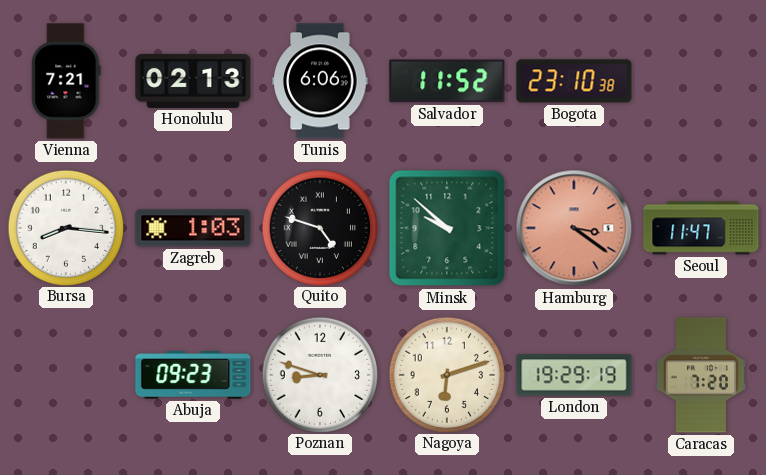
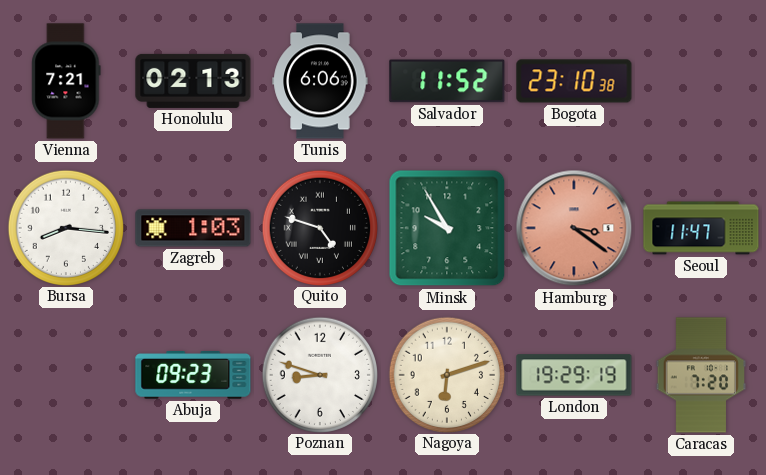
Minsk: 9:52 -> 9:55
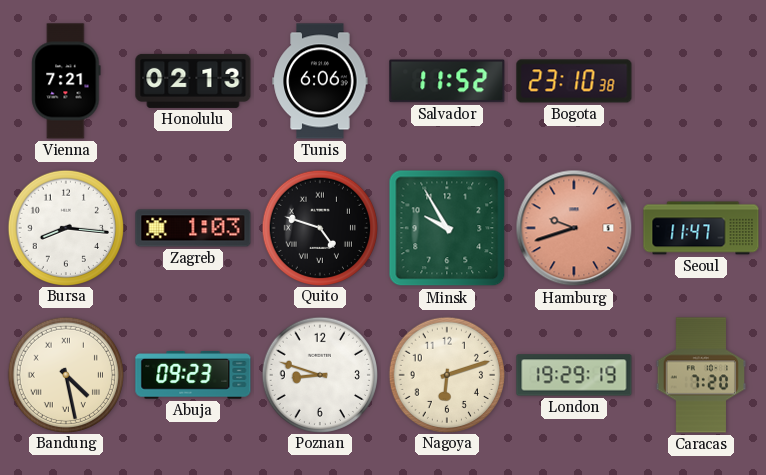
Hamburg: 3:21 -> 9:42
Bandung: none -> 4:28
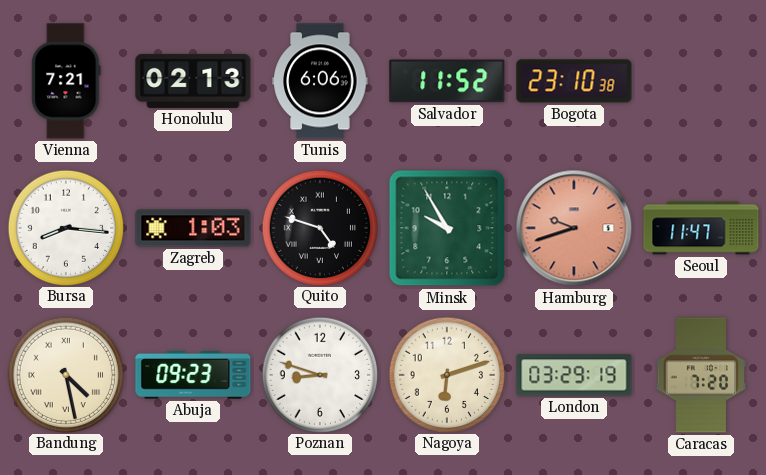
London: 19:29 -> 03:29
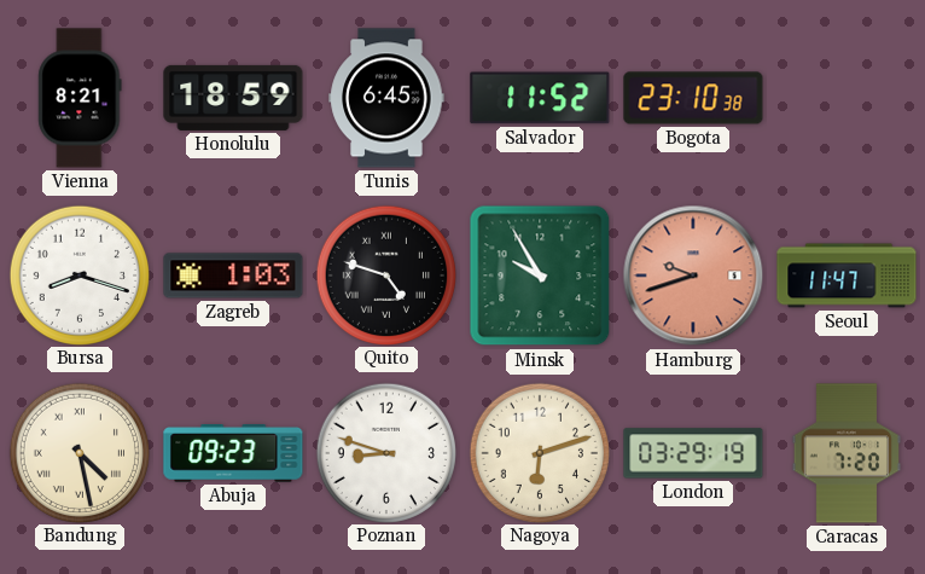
Vienna: 7:21 -> 8:21
Honolulu: 02:13 -> 18:59
Tunis: 6:06 -> 6:45
Bursa: 8:16 -> 8:18
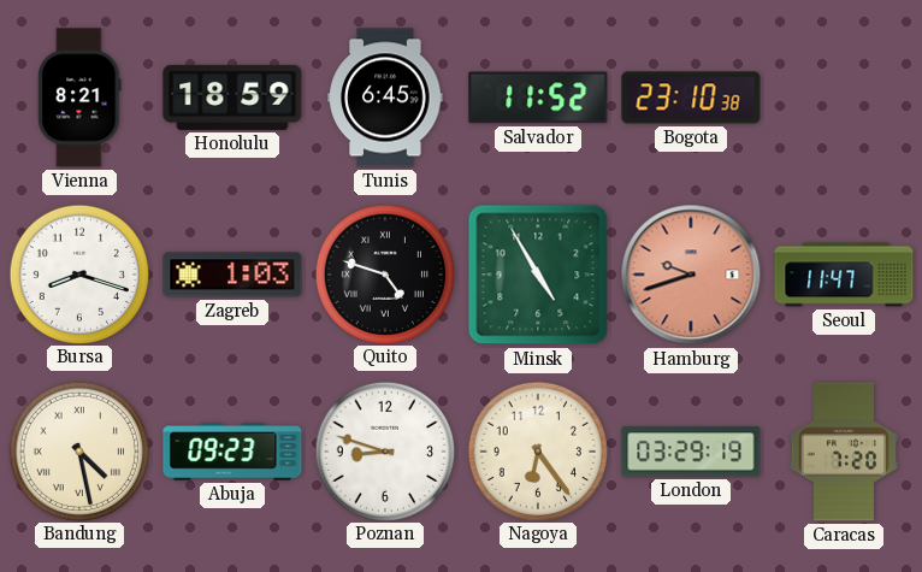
Minsk: 9:55 -> 4:55
Nagoya: 6:12 -> 6:24
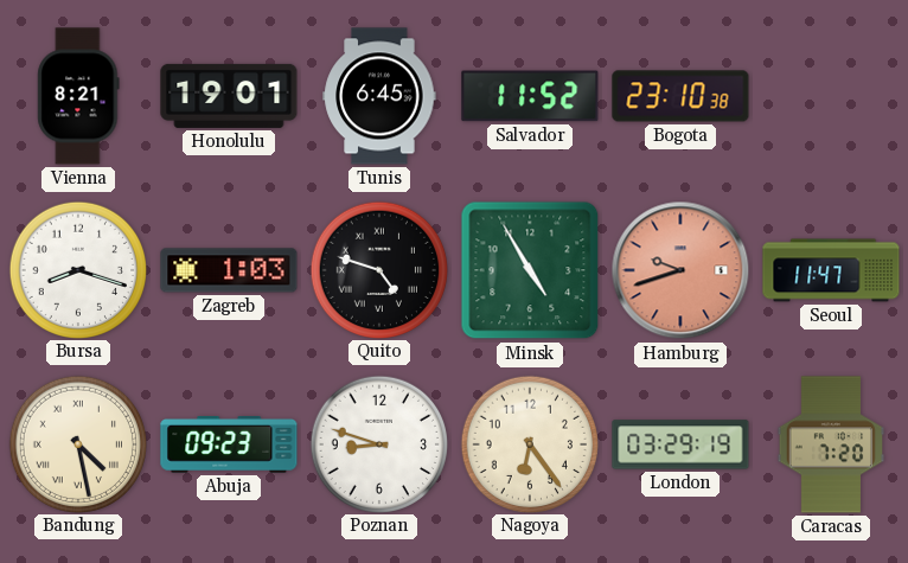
Honolulu: 18:59 -> 19:01
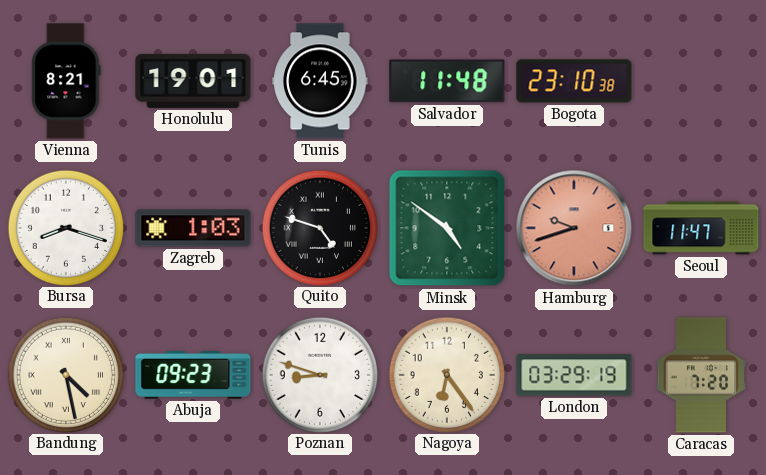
Salvador: 11:52 -> 11:48
Minsk: 4:55 -> 4:51
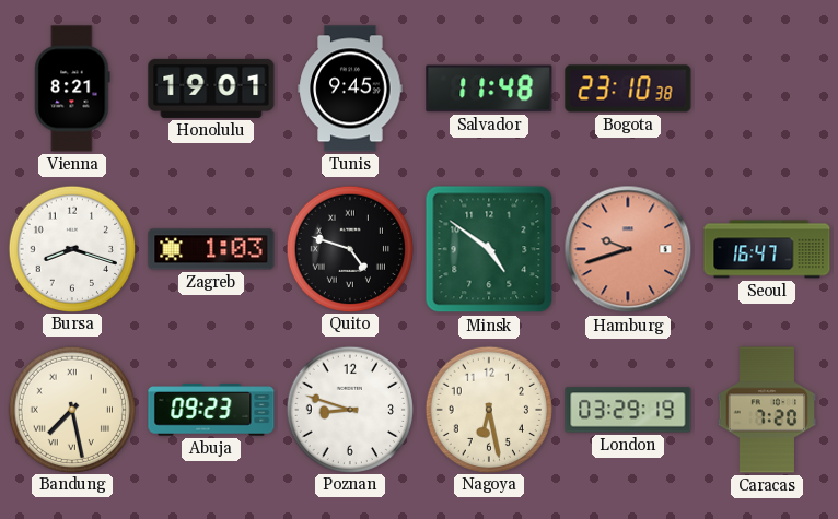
Tunis: 6:45 -> 9:45
Seoul: 11:47 -> 16:47
Bandung: 4:28 -> 7:28
Nagoya: 6:24 -> 6:28
